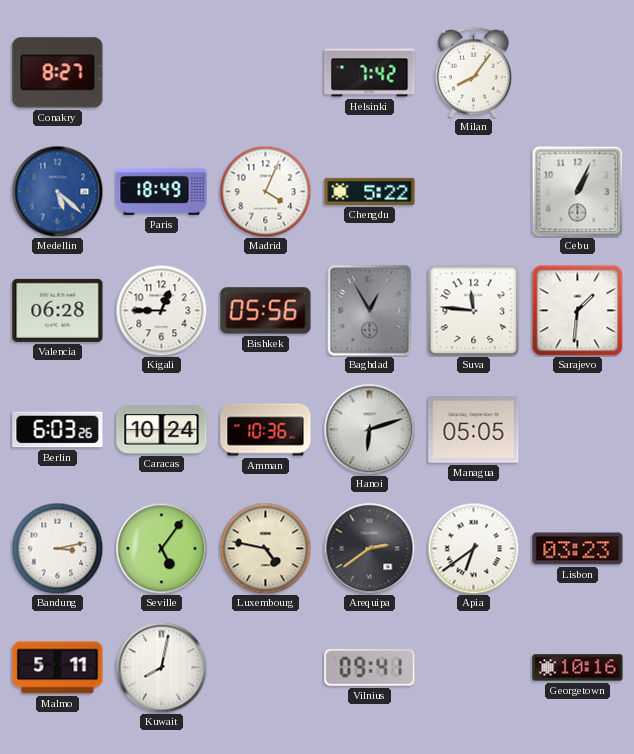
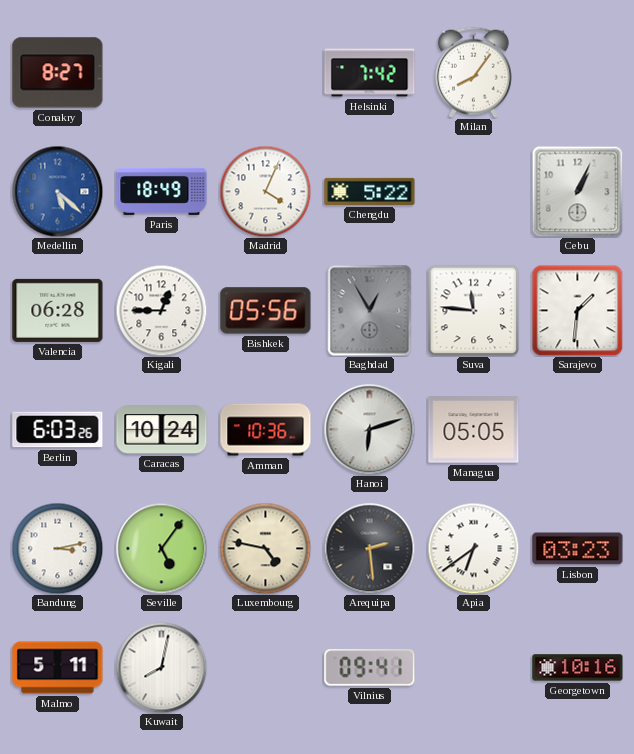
Arequipa: 2:39 -> 2:29
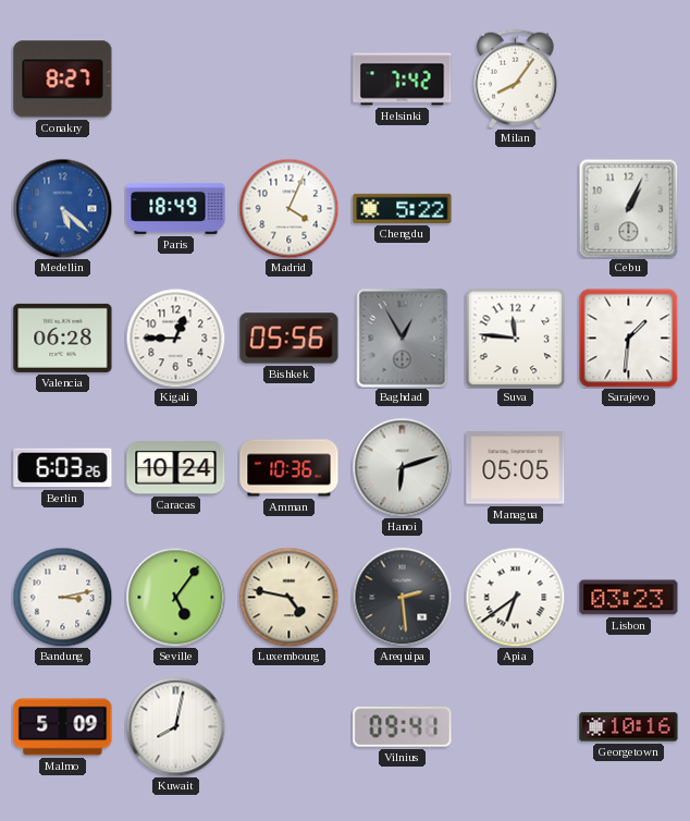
Malmo: 5:11 -> 5:09
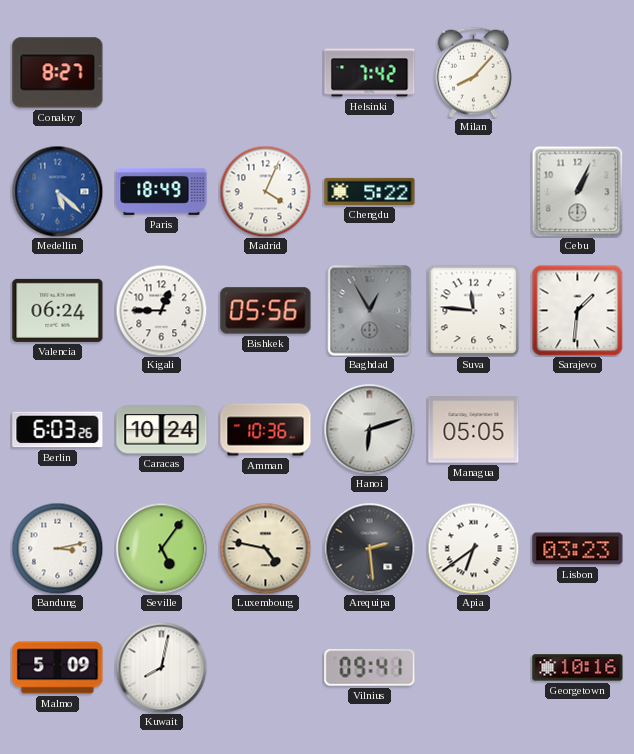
Milan: 8:06 -> 8:07
Valencia: 06:28 -> 06:24
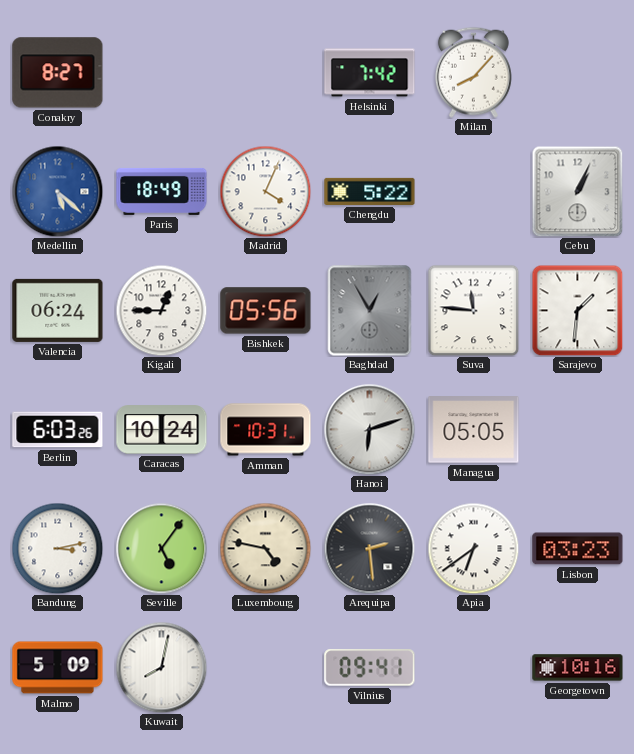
Amman: 10:36 -> 10:31
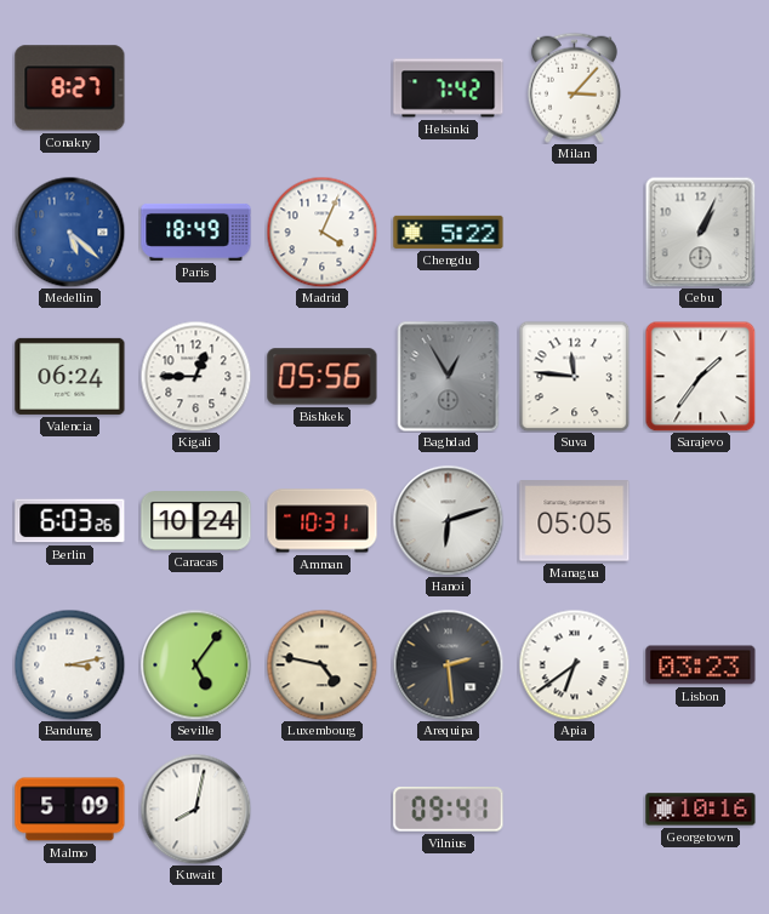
Milan: 8:07 -> 3:07
Sarajevo: 1:31 -> 1:36
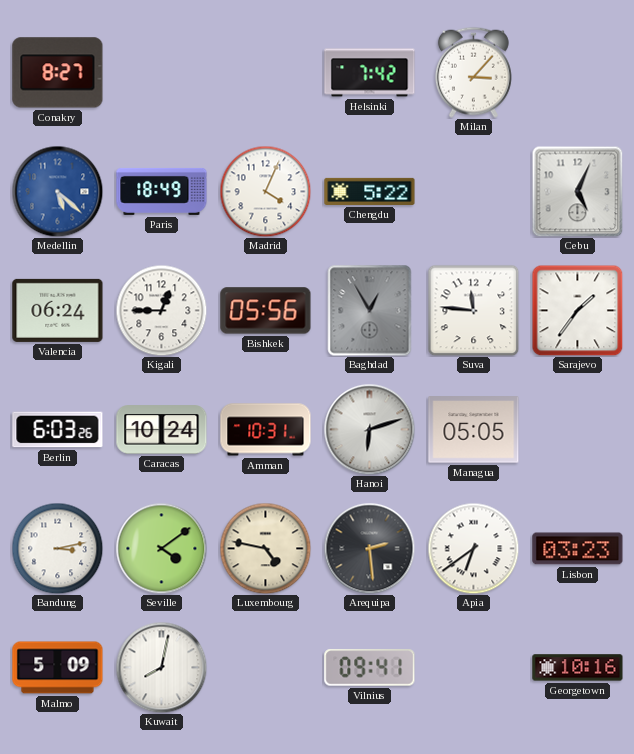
Cebu: 1:04 -> 5:04
Seville: 5:06 -> 4:09
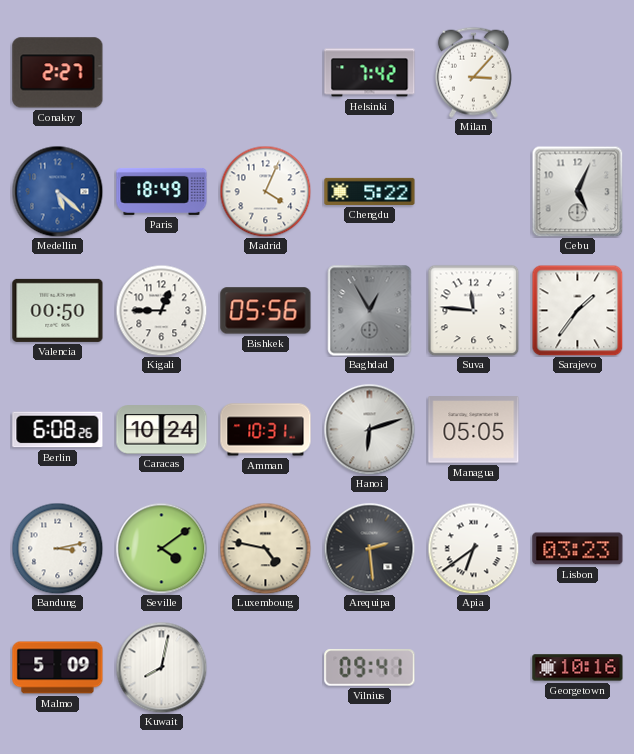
Conakry: 8:27 -> 2:27
Valencia: 06:24 -> 00:50
Berlin: 6:03 -> 6:08
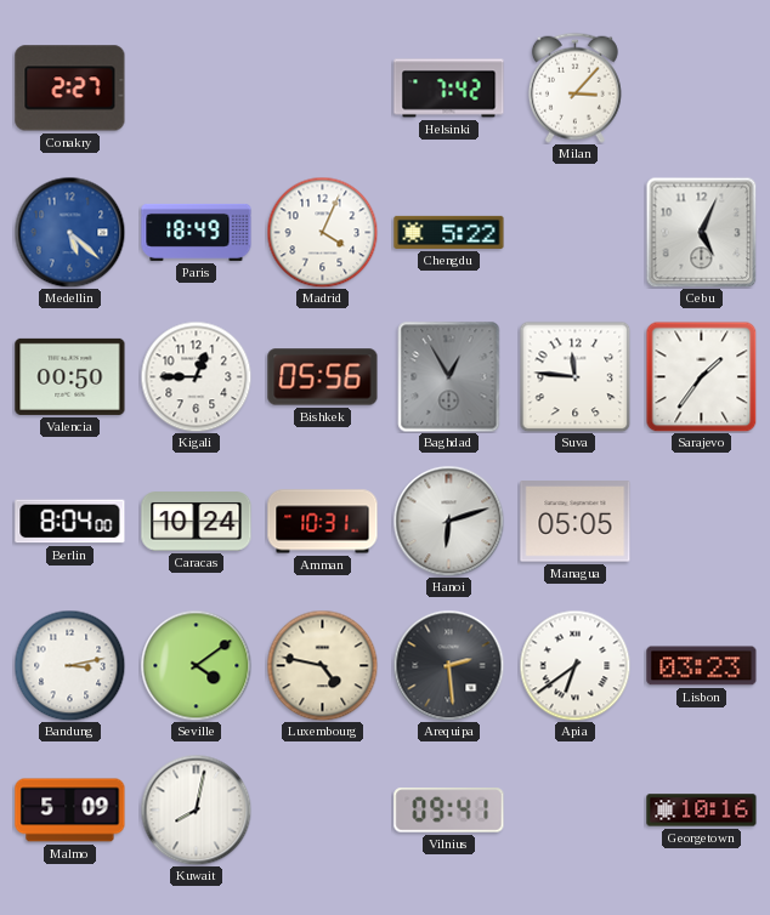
Berlin: 6:08 -> 8:04
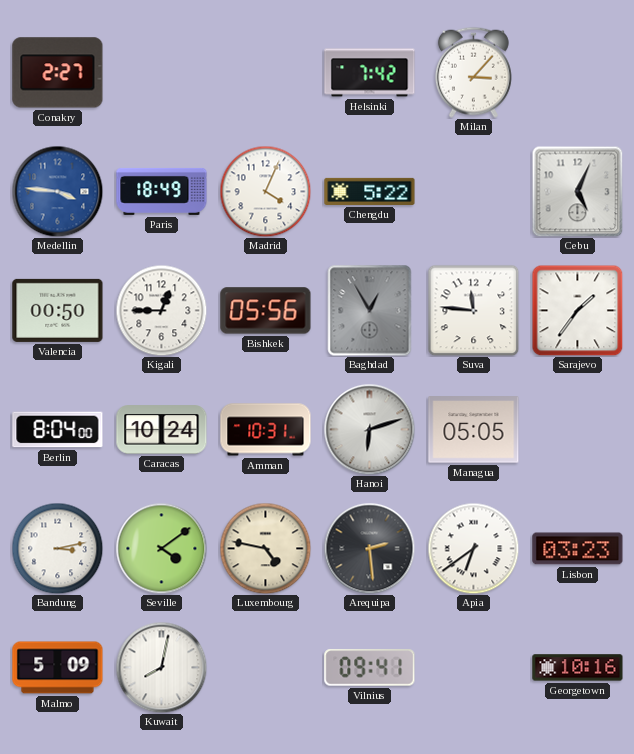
Medellin: 5:22 -> 3:46
